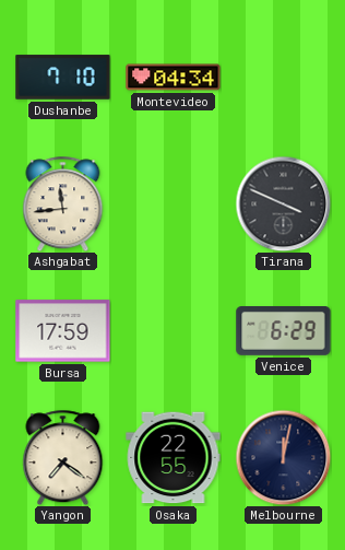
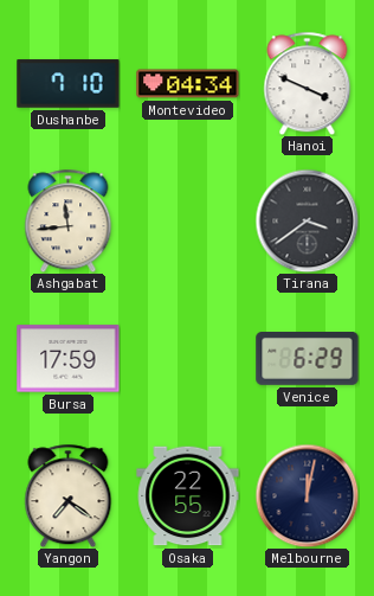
Hanoi: none -> 3:49
Tirana: 3:49 -> 3:39
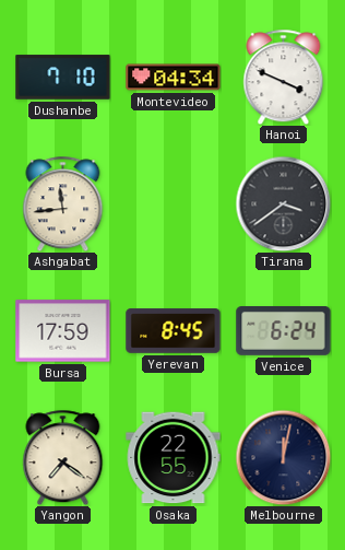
Yerevan: none -> 8:45
Venice: 6:29 -> 6:24
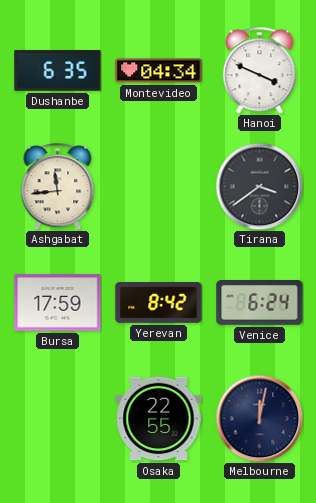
Dushanbe: 7:10 -> 6:35
Yerevan: 8:45 -> 8:42
Yangon: 7:21 -> none
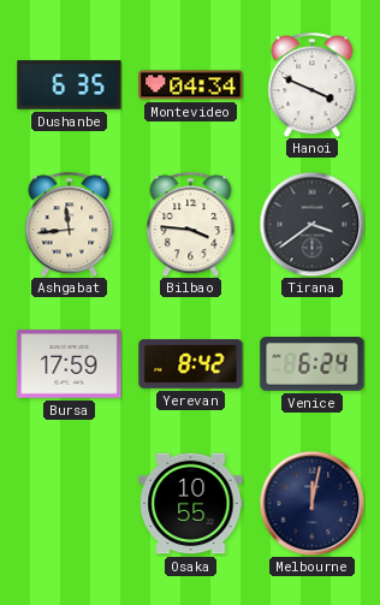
Bilbao: none -> 3:46
Osaka: 22:55 -> 10:55
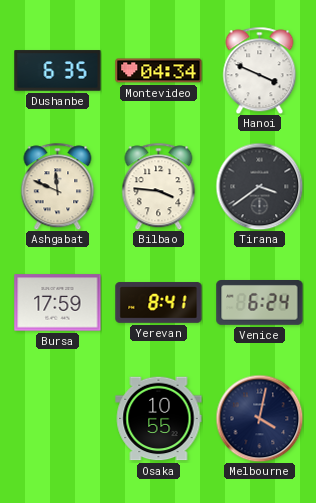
Ashgabat: 11:44 -> 11:49
Yerevan: 8:42 -> 8:41
Melbourne: 12:02 -> 4:02
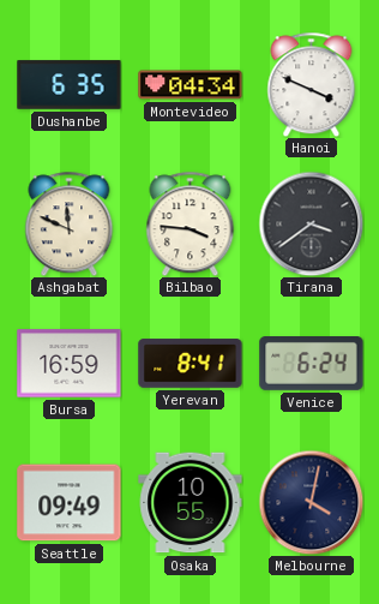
Bursa: 17:59 -> 16:59
Seattle: none -> 09:49
